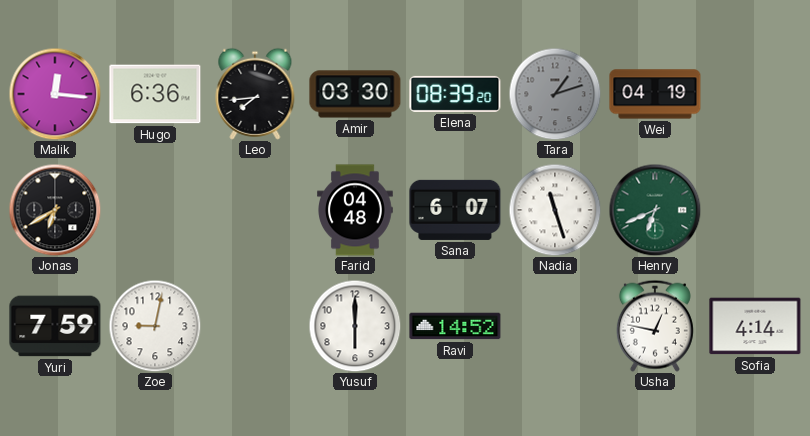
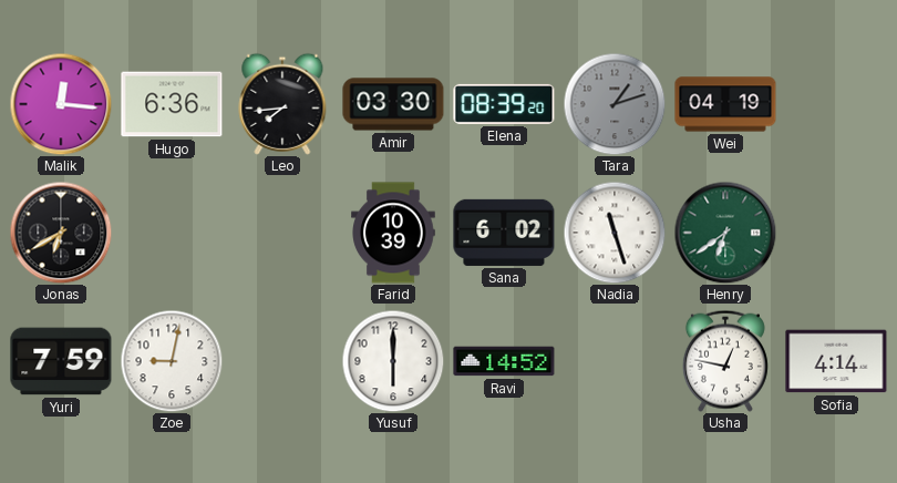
Farid: 04:48 -> 10:39
Sana: 6:07 -> 6:02
Henry: 6:41 -> 6:39
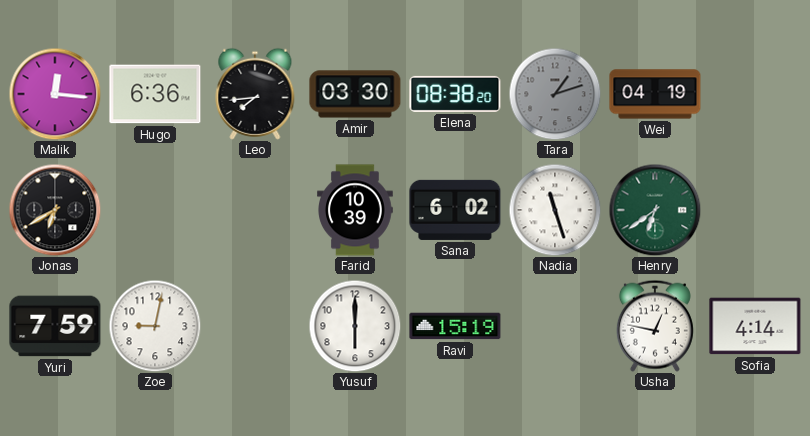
Elena: 08:39 -> 08:38
Ravi: 14:52 -> 15:19
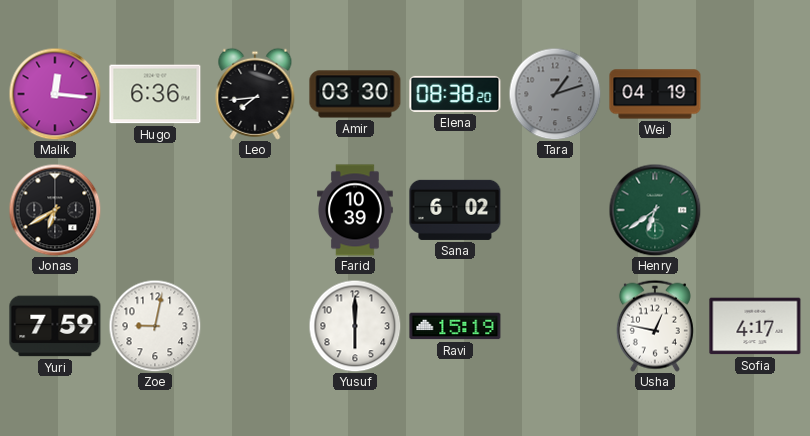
Nadia: 11:27 -> none
Sofia: 4:14 -> 4:17
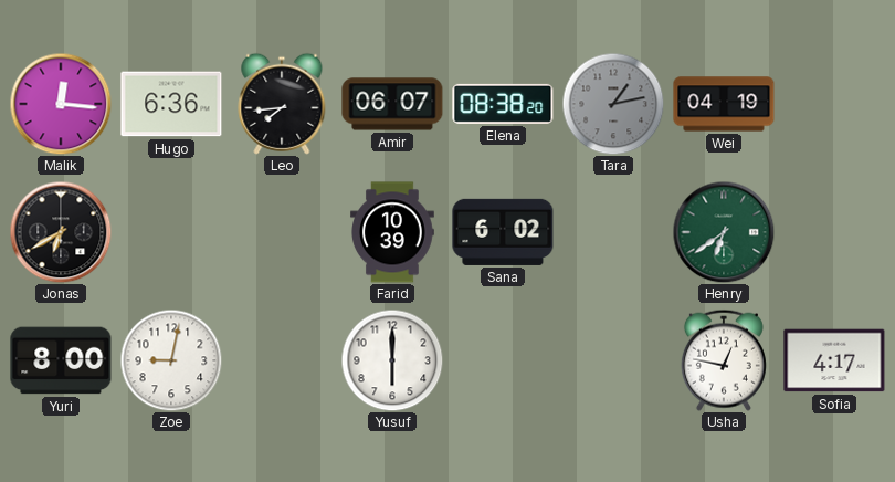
Amir: 03:30 -> 06:07
Tara: 1:12 -> 1:13
Yuri: 7:59 -> 8:00
Ravi: 15:19 -> none
